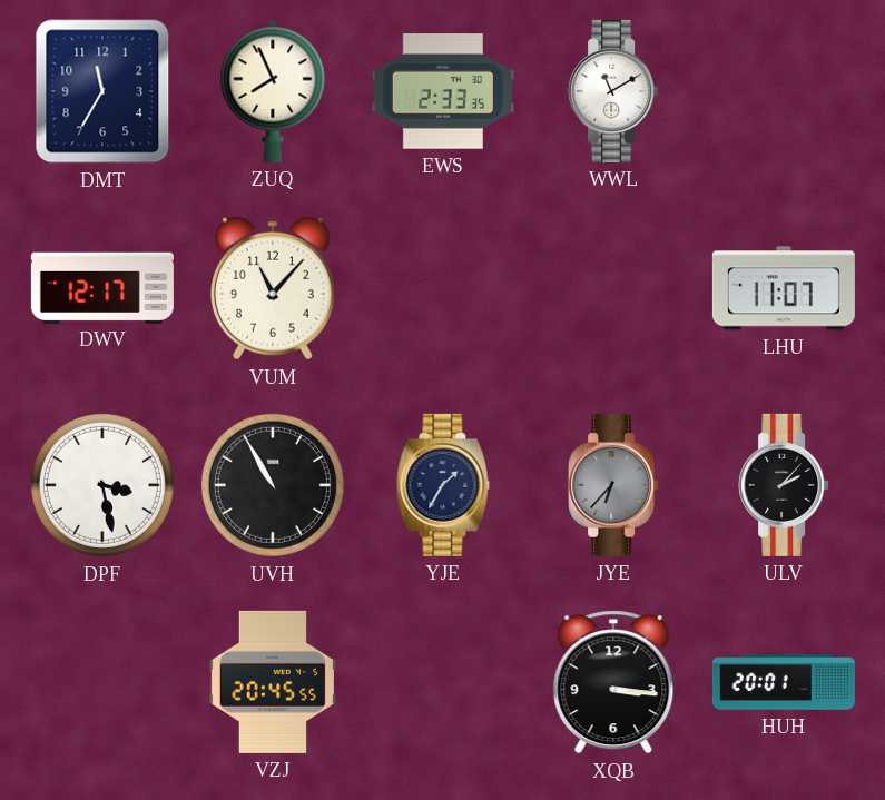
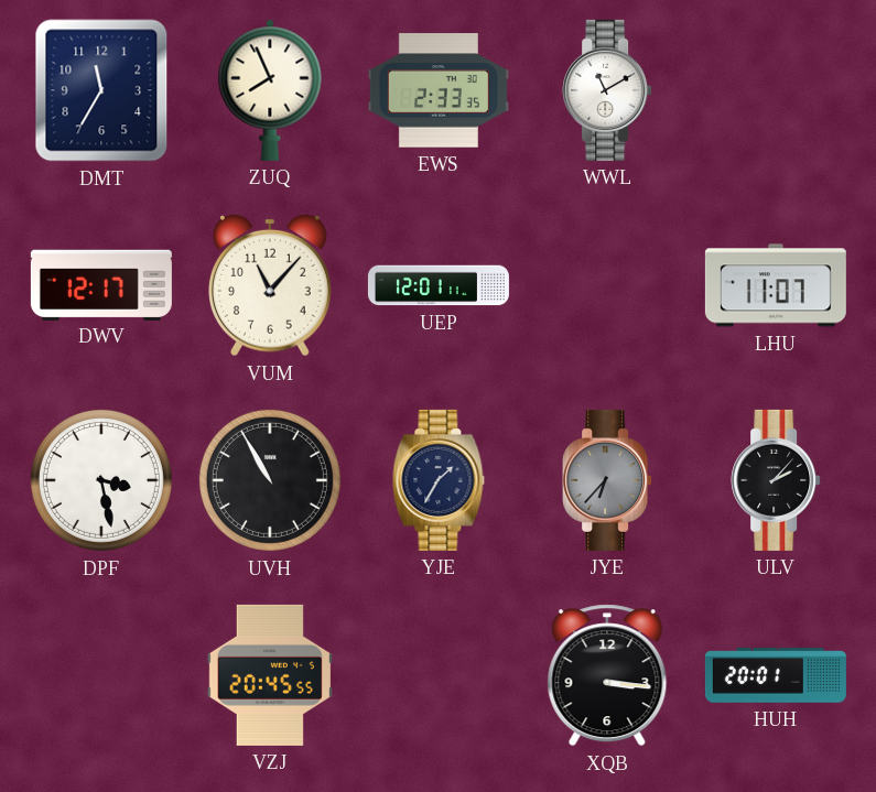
UEP: none -> 12:01
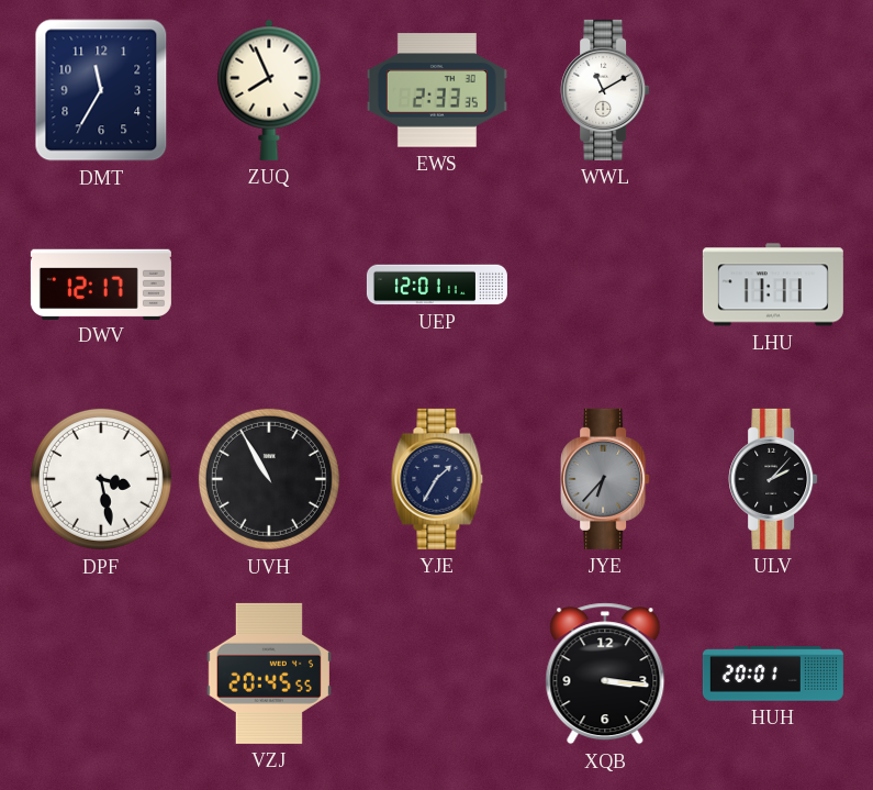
VUM: 11:07 -> none
LHU: 11:07 -> 11:11
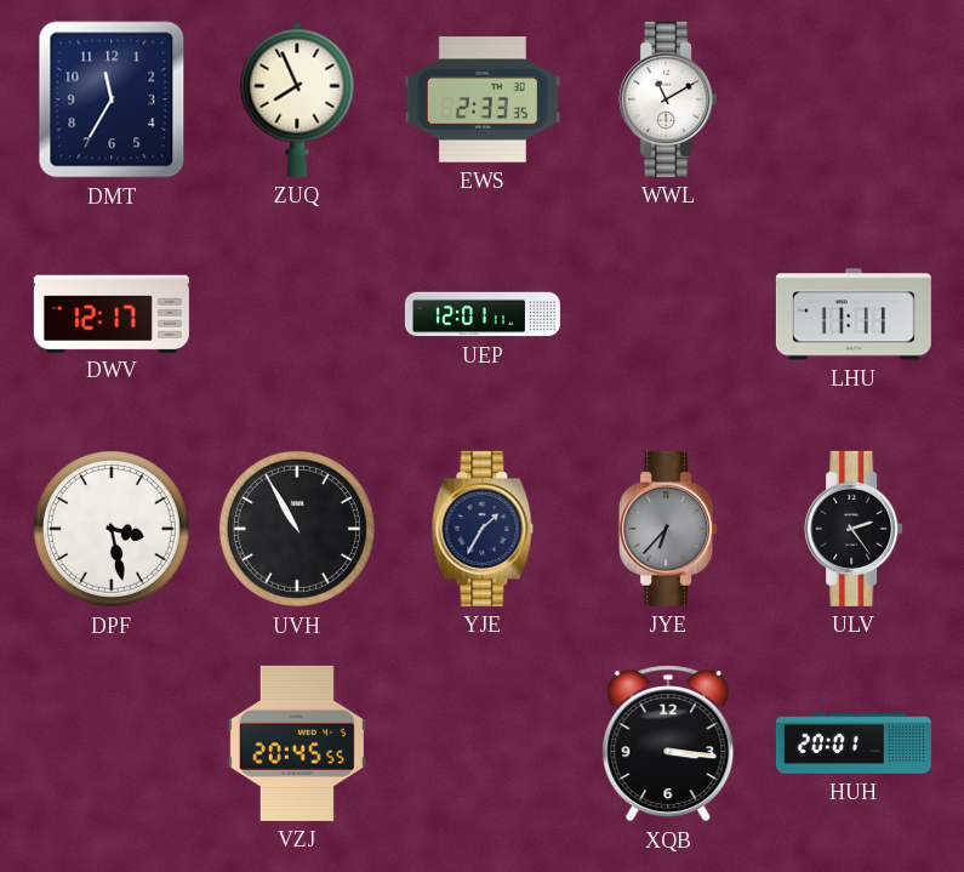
ULV: 2:07 -> 2:24
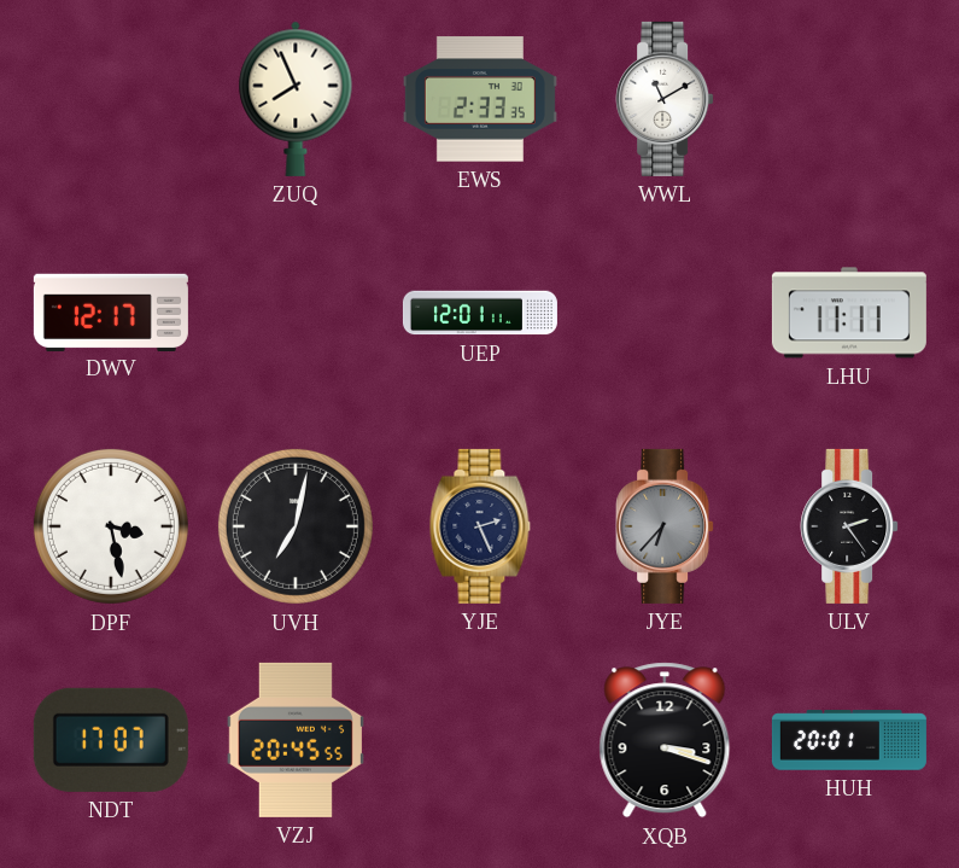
DMT: 11:35 -> none
UVH: 10:55 -> 7:02
YJE: 1:35 -> 2:26
NDT: none -> 17:07
XQB: 3:16 -> 3:18
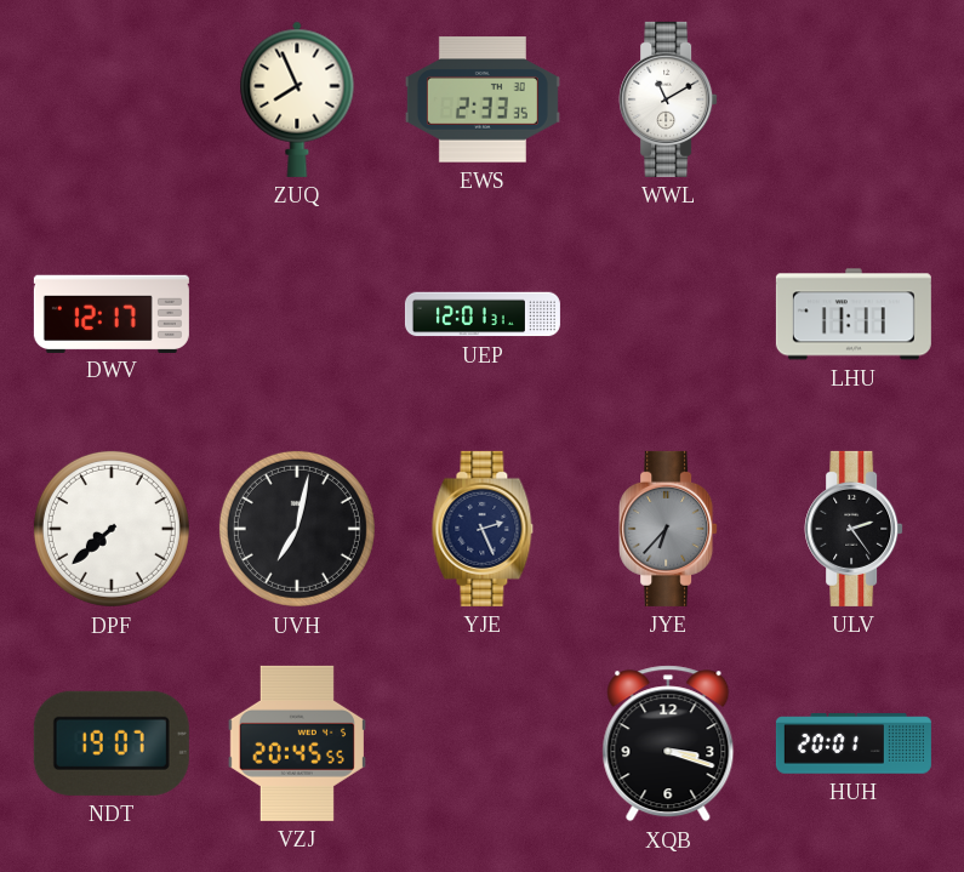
UEP: 12:01:11 -> 12:01:31
DPF: 3:28 -> 7:38
NDT: 17:07 -> 19:07
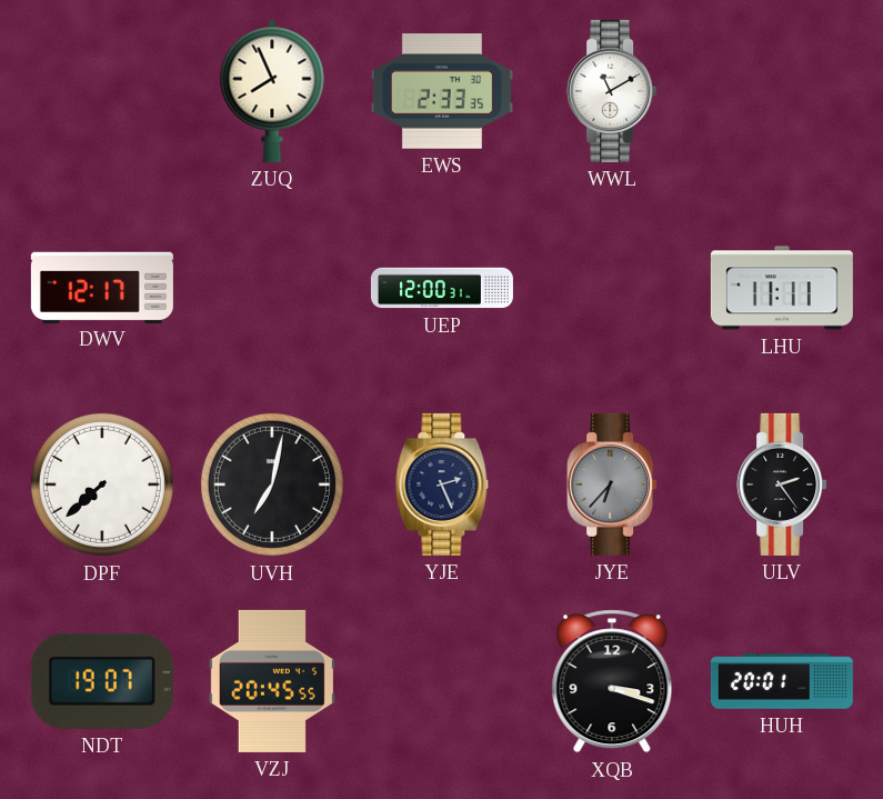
UEP: 12:01 -> 12:00
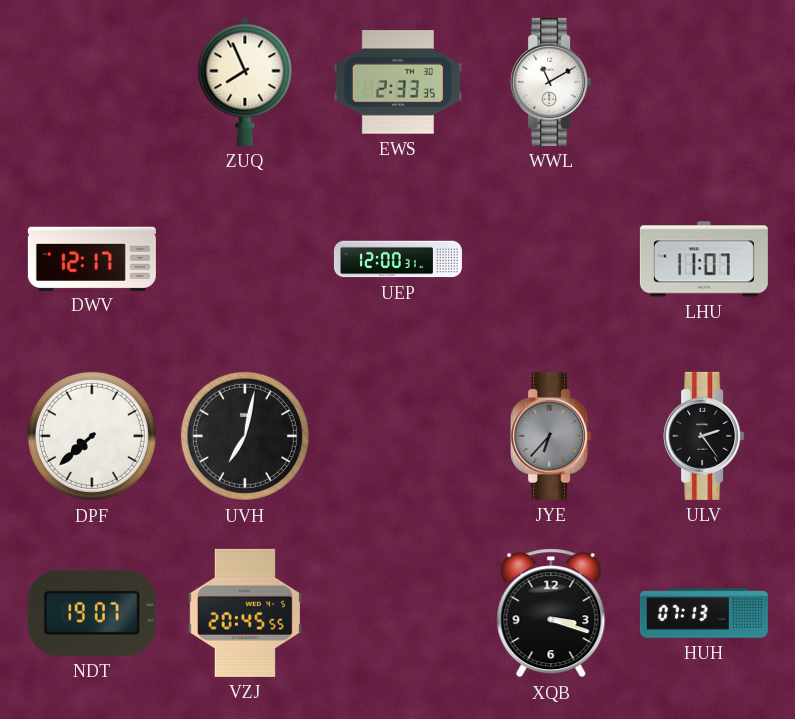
LHU: 11:11 -> 11:07
YJE: 2:26 -> none
HUH: 20:01 -> 07:13
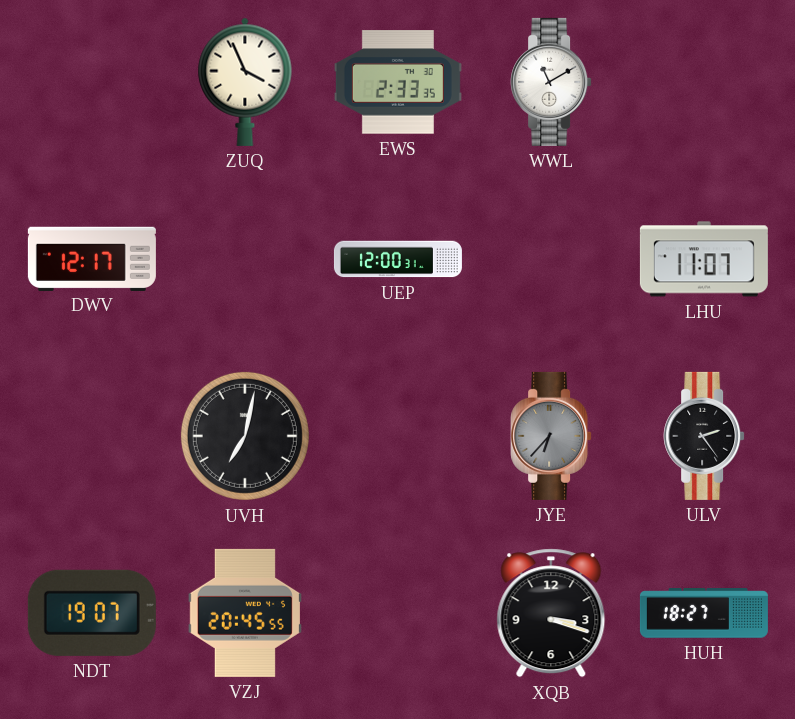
ZUQ: 7:56 -> 3:56
DPF: 7:38 -> none
HUH: 07:13 -> 18:27
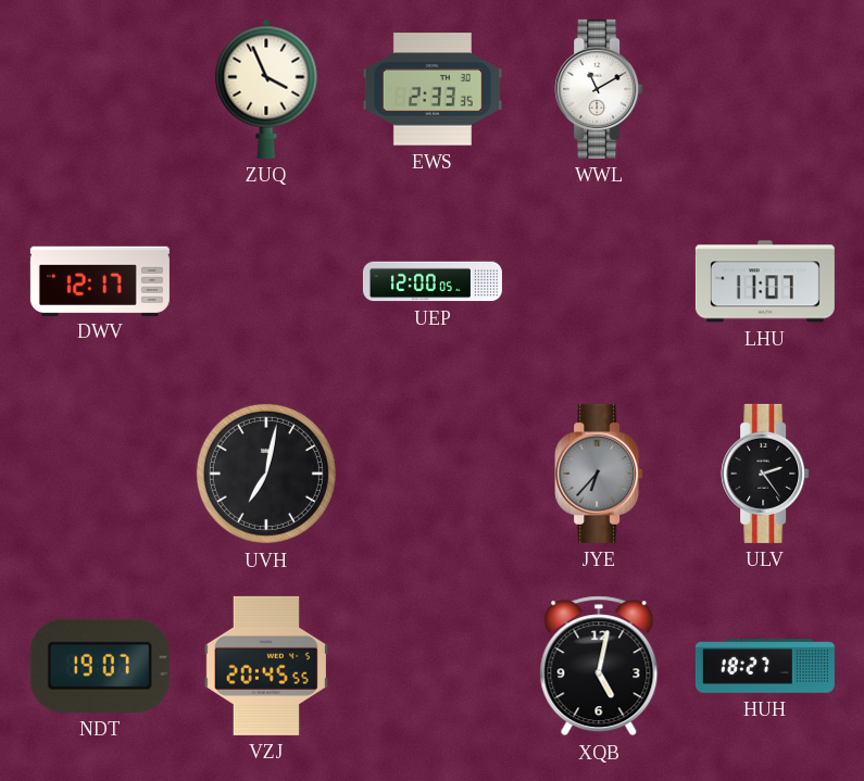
UEP: 12:00:31 -> 12:00:05
XQB: 3:18 -> 5:02
